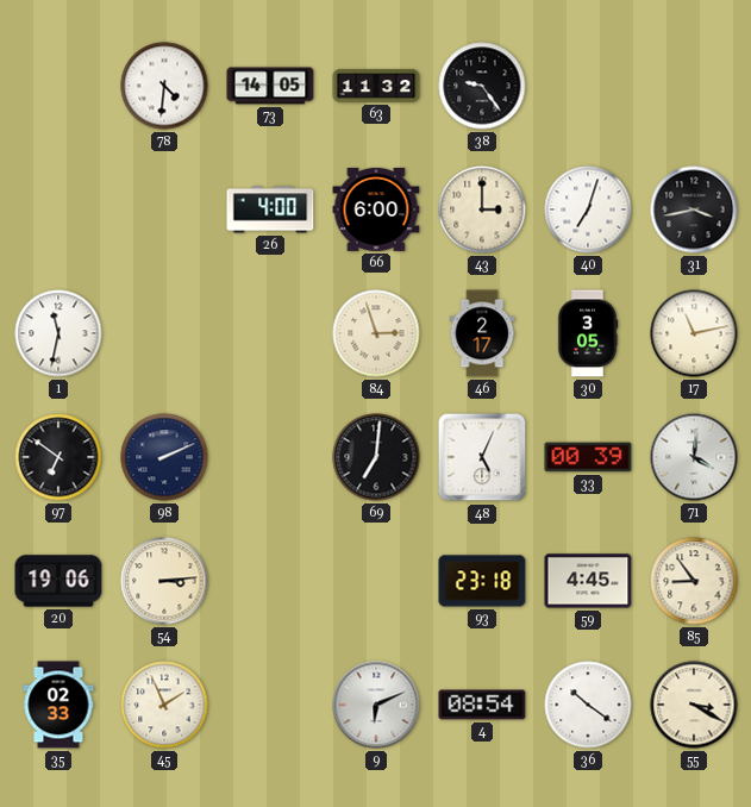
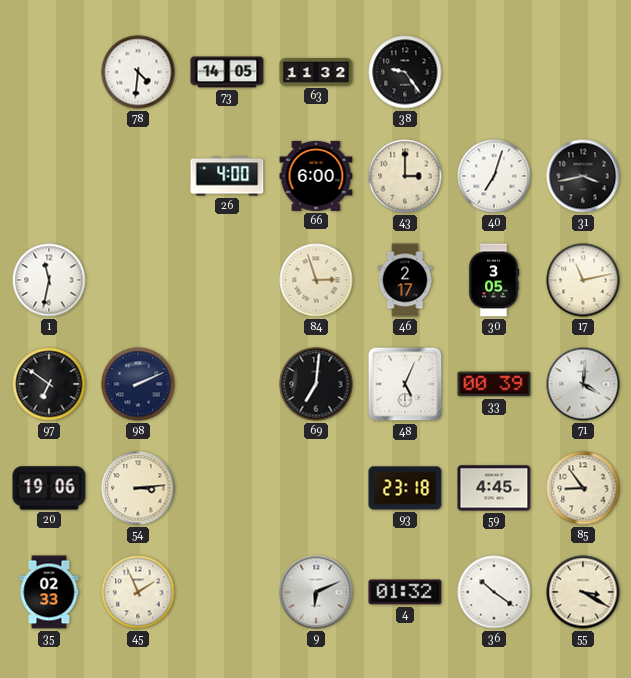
4: 08:54 -> 01:32
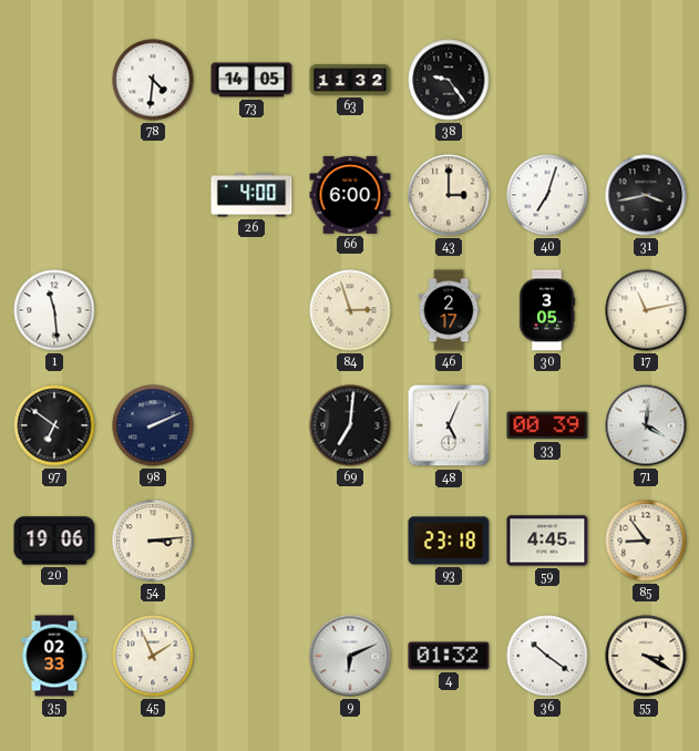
1: 11:32 -> 11:29
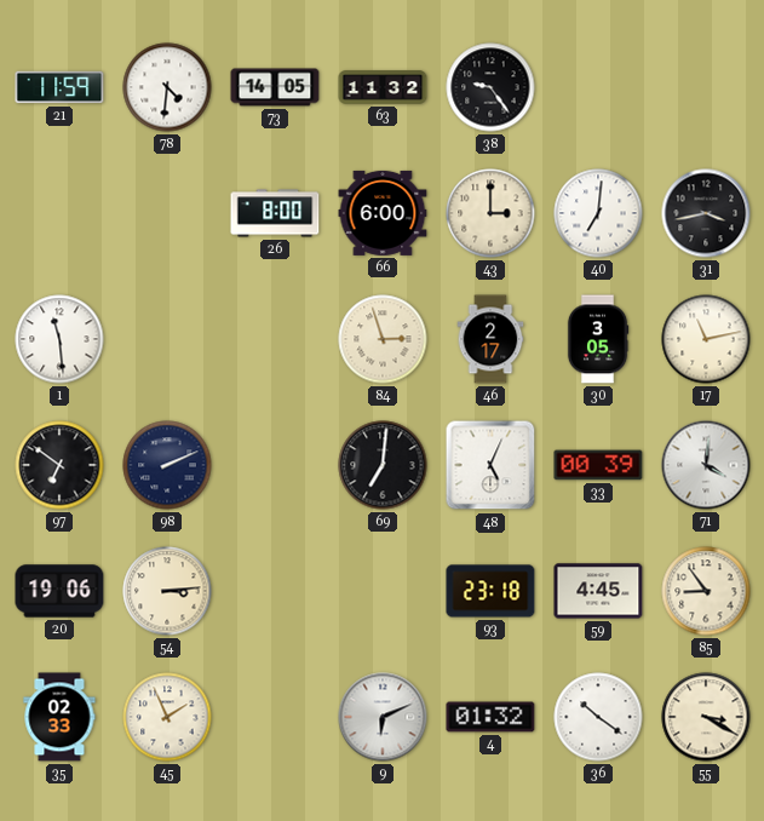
21: none -> 11:59
26: 4:00 -> 8:00
40: 7:03 -> 7:01
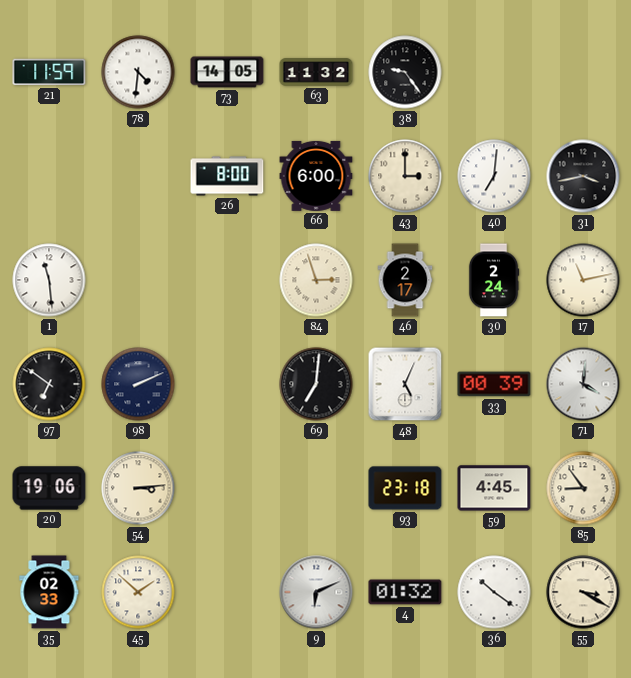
30: 3:05 -> 2:24
45: 1:56 -> 1:52
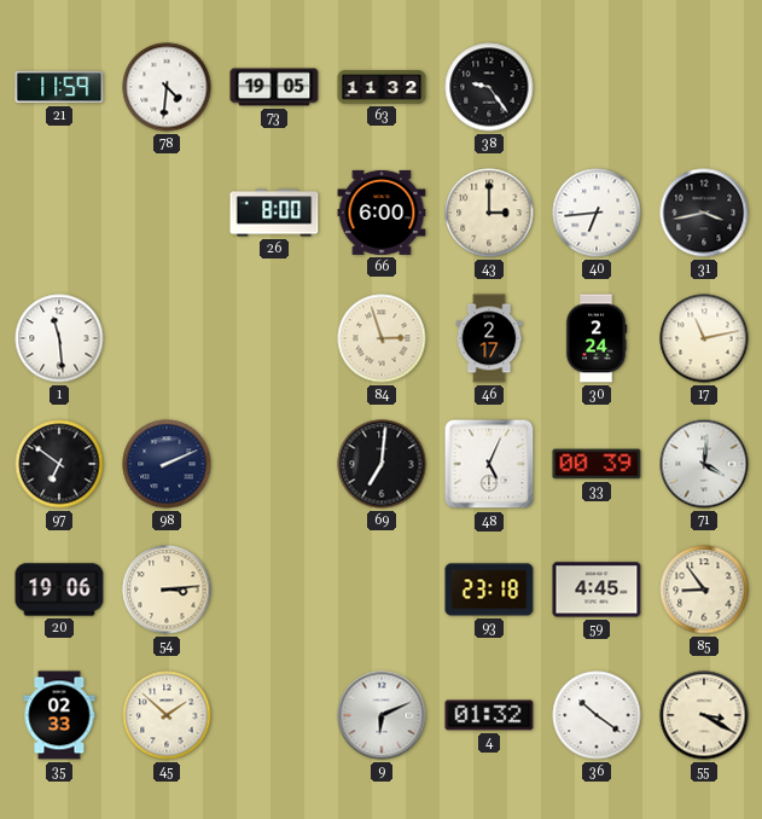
73: 14:05 -> 19:05
40: 7:01 -> 6:44
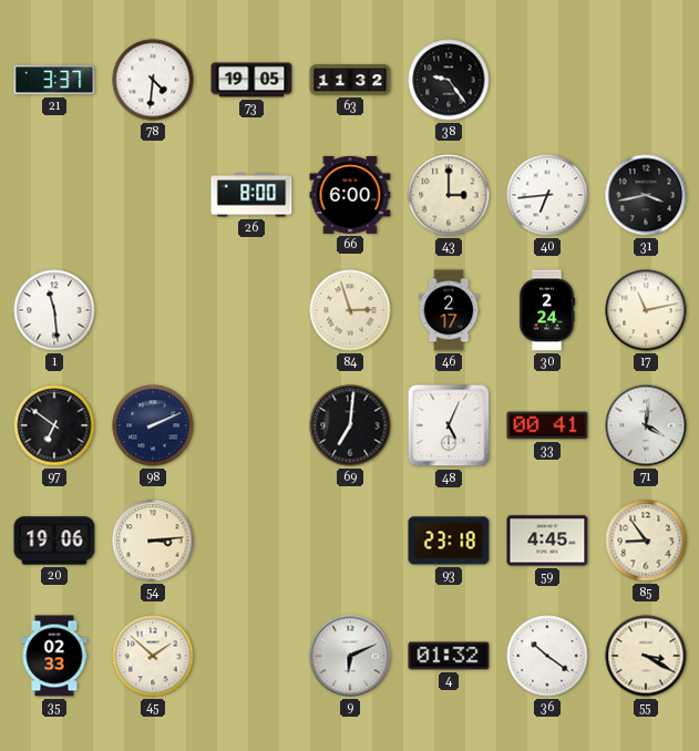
21: 11:59 -> 3:37
33: 00:39 -> 00:41
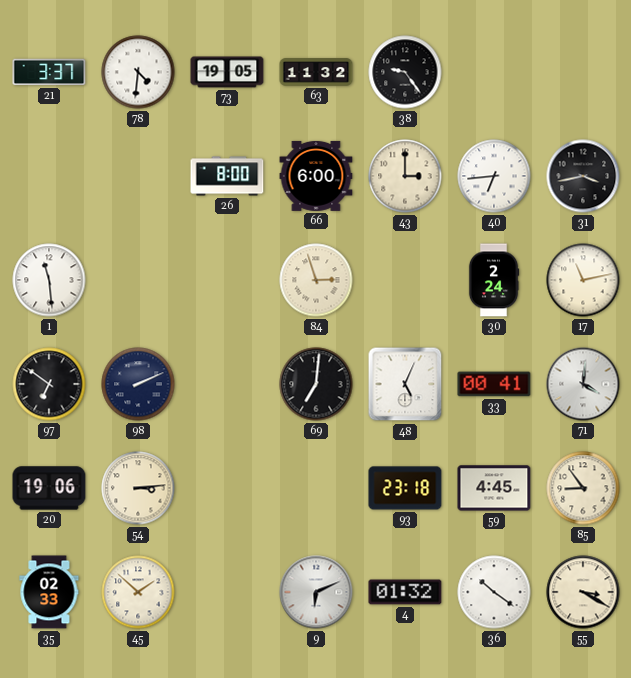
46: 2:17 -> none
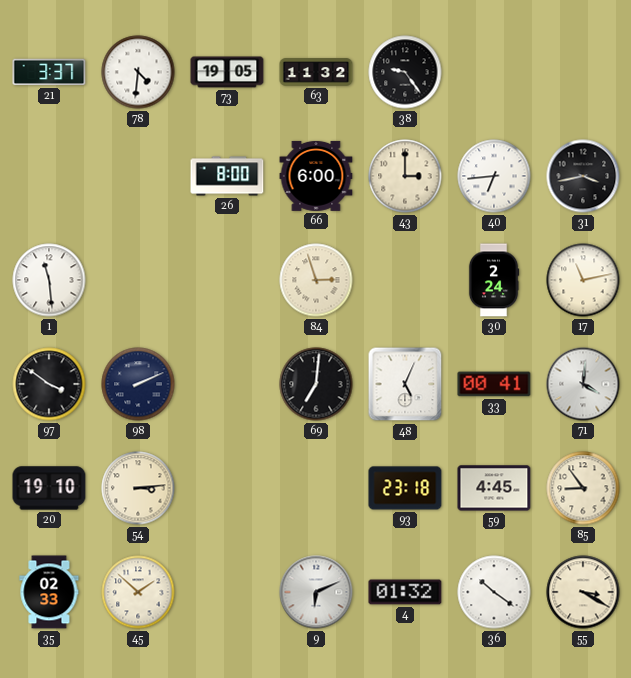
97: 6:51 -> 3:51
20: 19:06 -> 19:10
